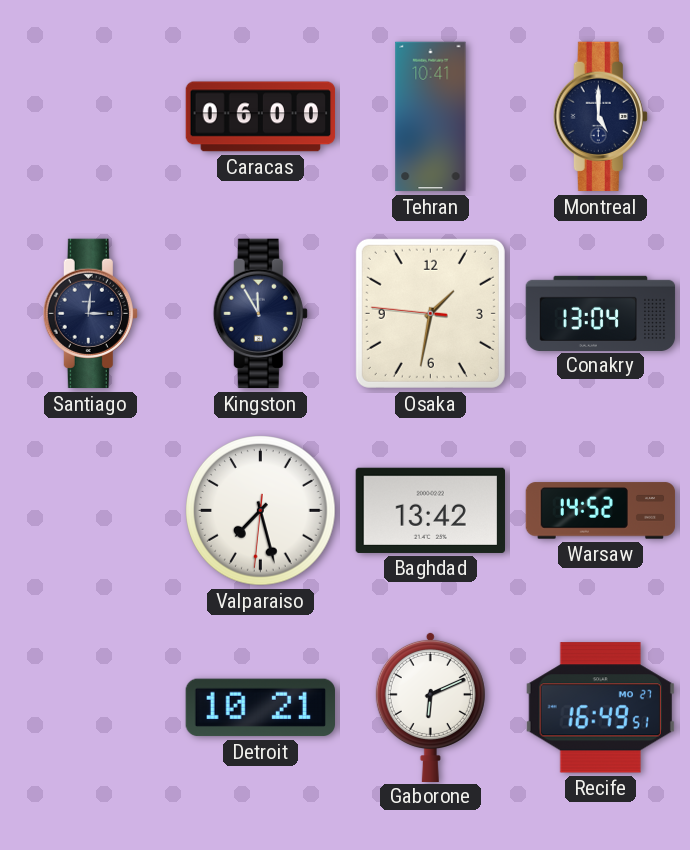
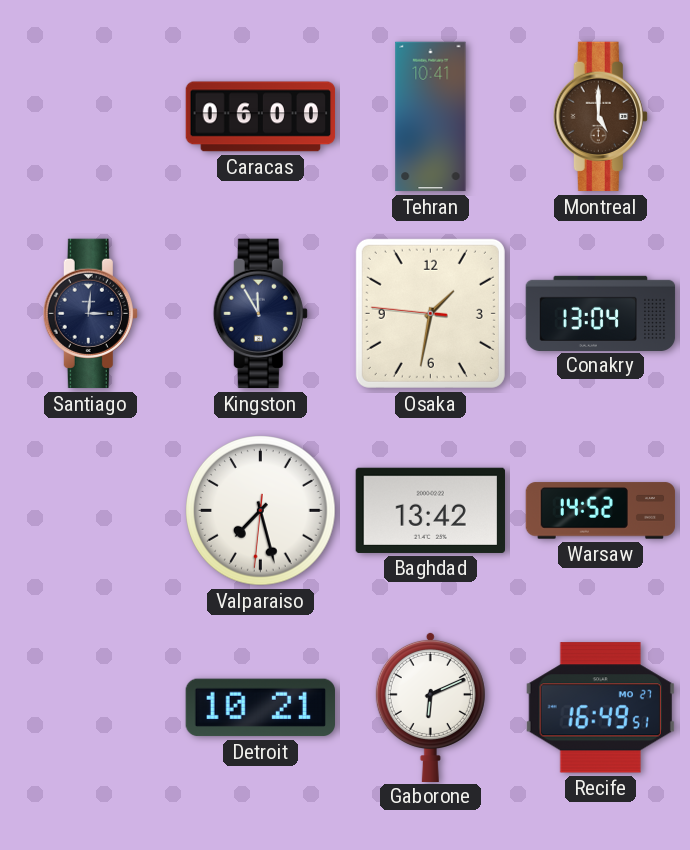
Montreal dial: navy -> brown
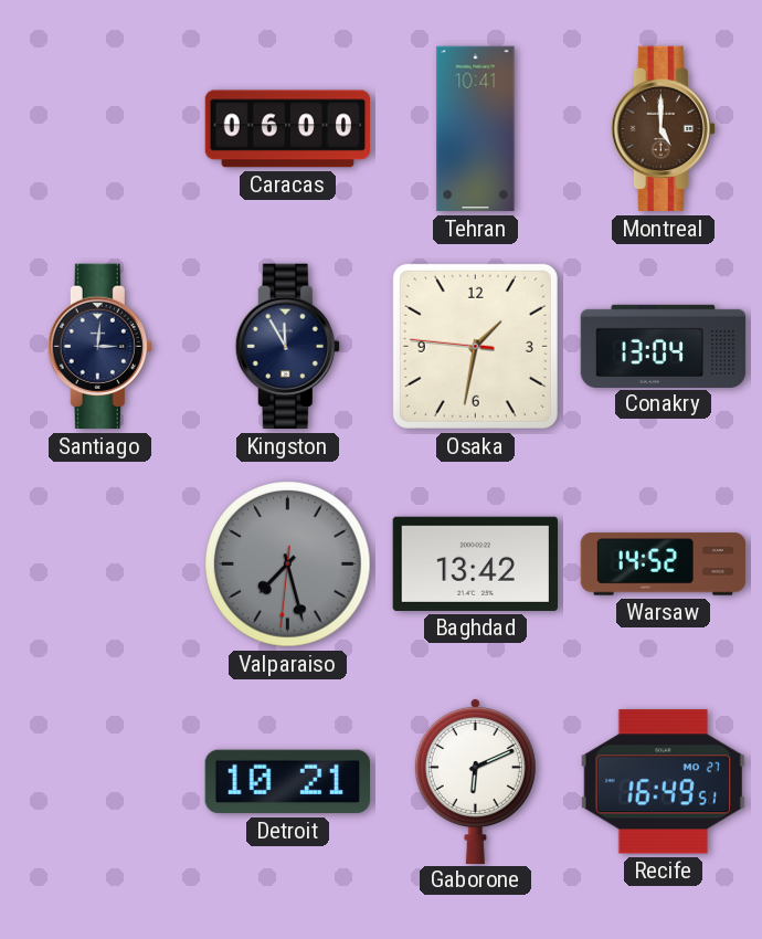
Valparaiso dial: white -> grey
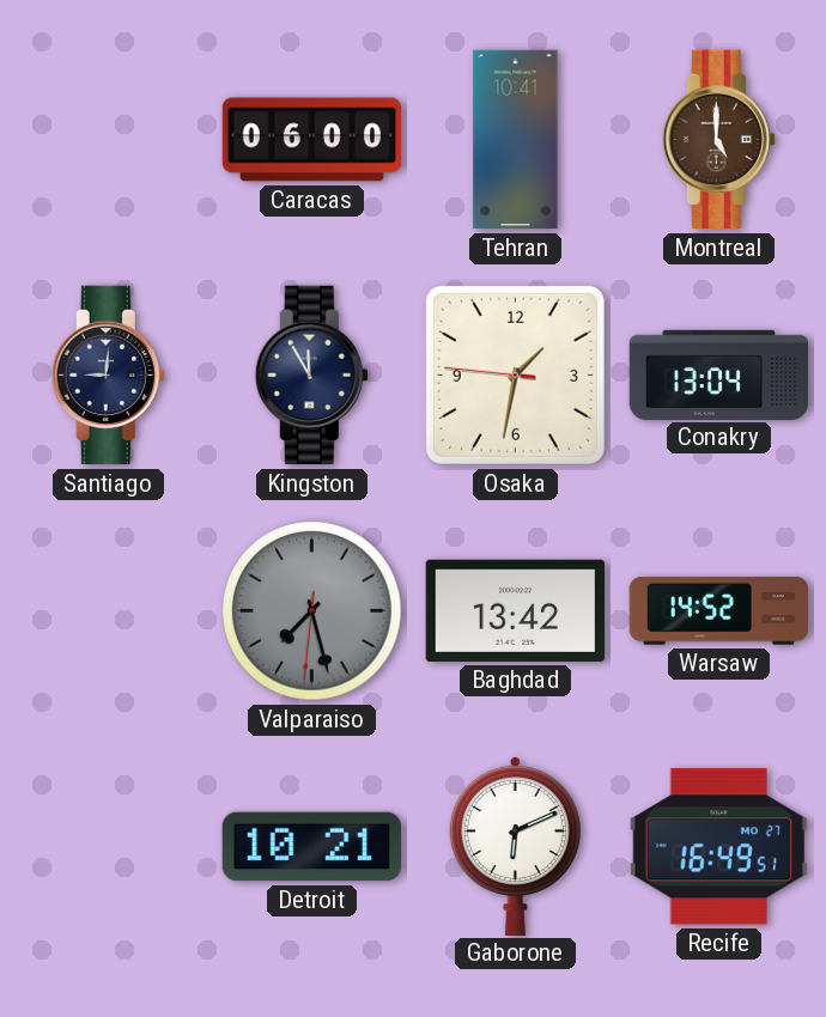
Santiago: 3:01 -> 9:01
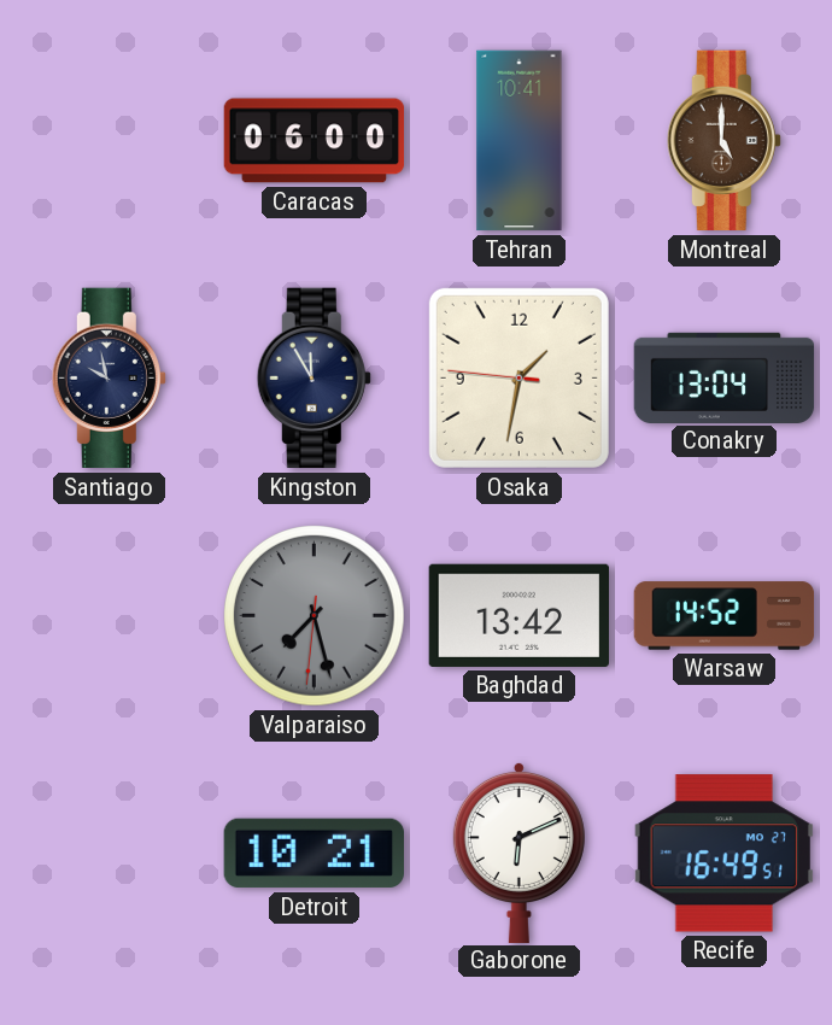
Santiago: 9:01 -> 9:58
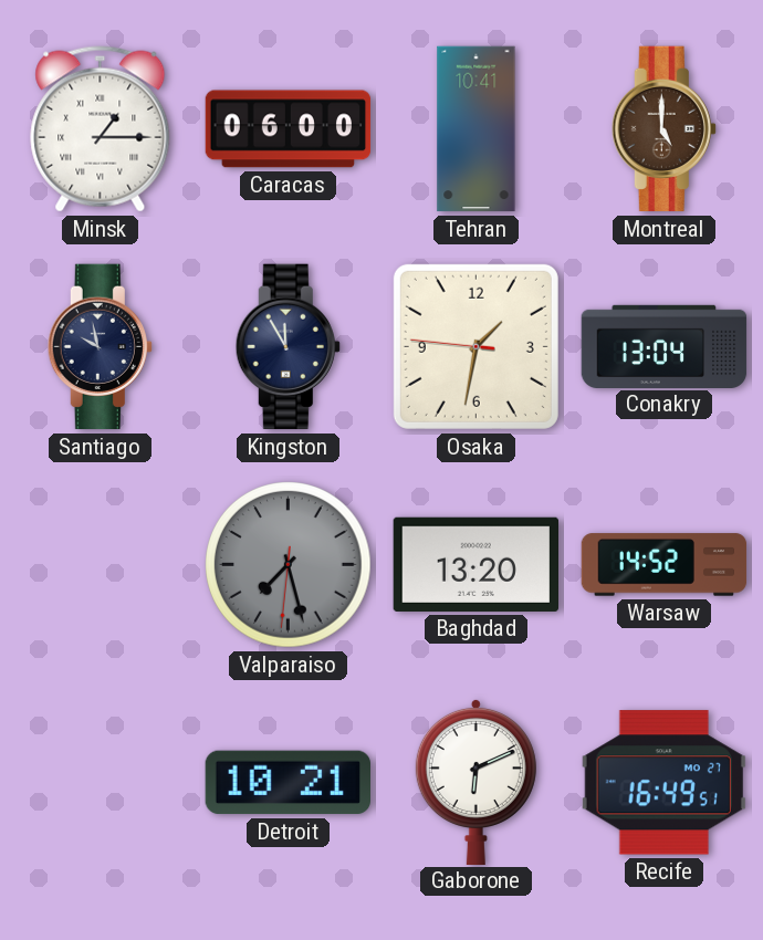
Minsk: none -> 1:15
Baghdad: 13:42 -> 13:20
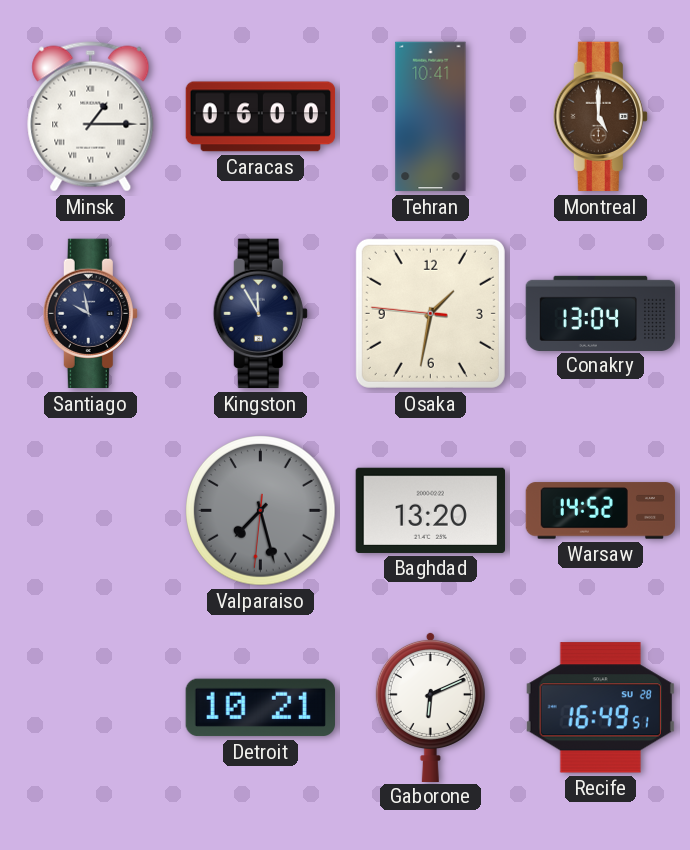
Recife date: MO 27 -> SU 28
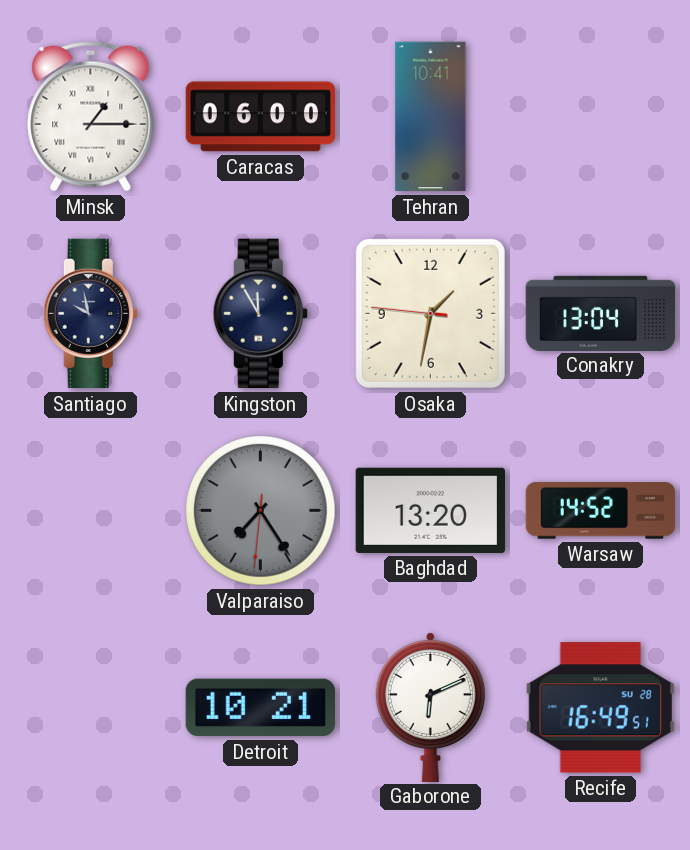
Montreal: 5:00 -> none
Valparaiso: 7:27 -> 7:24
